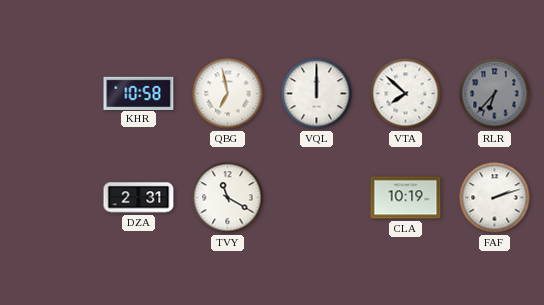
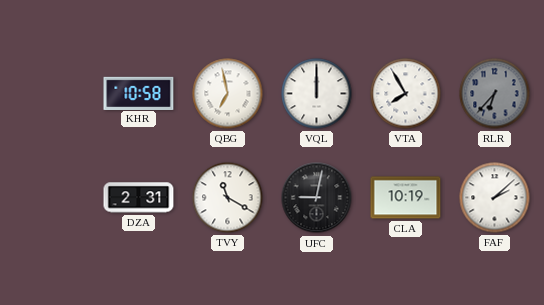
VTA: 7:52 -> 7:55
UFC: none -> 9:02
FAF: 2:12 -> 2:08
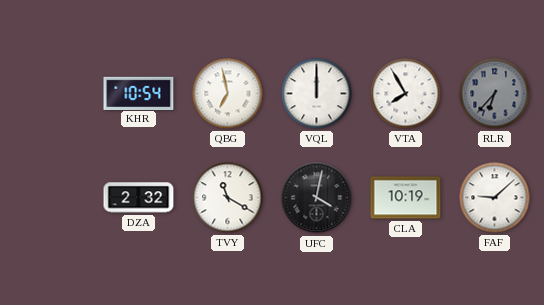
KHR: 10:58 -> 10:54
DZA: 2:31 -> 2:32
UFC: 9:02 -> 4:02
FAF: 2:08 -> 9:08
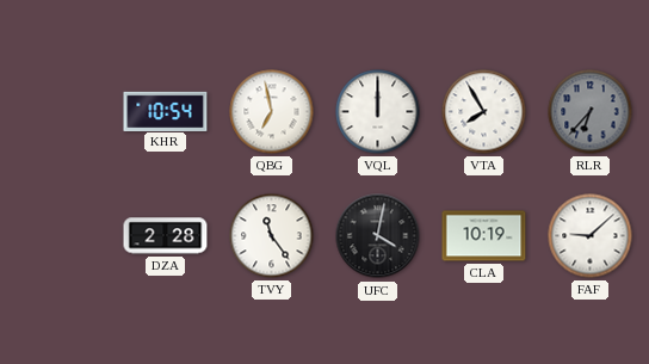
DZA: 2:32 -> 2:28
TVY: 11:20 -> 11:24
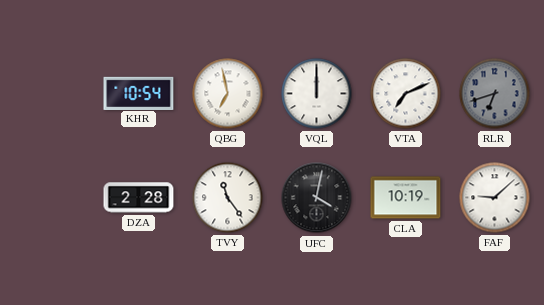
VTA: 7:55 -> 7:11
RLR: 6:37 -> 6:42
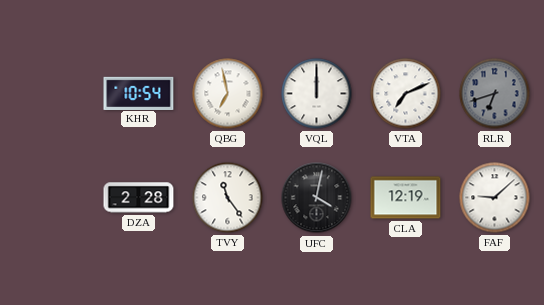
CLA: 10:19 -> 12:19
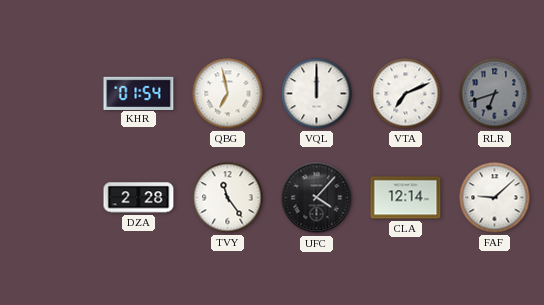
KHR: 10:54 -> 01:54
UFC: 4:02 -> 4:07
CLA: 12:19 -> 12:14
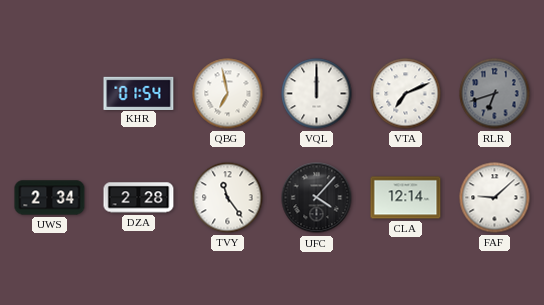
UWS: none -> 2:34
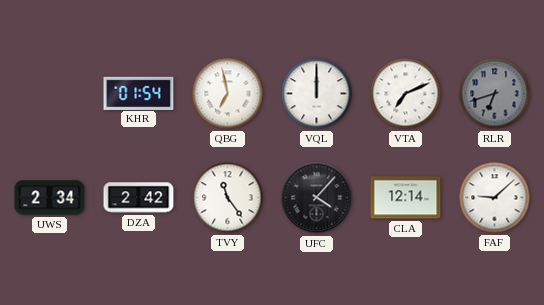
DZA: 2:28 -> 2:42
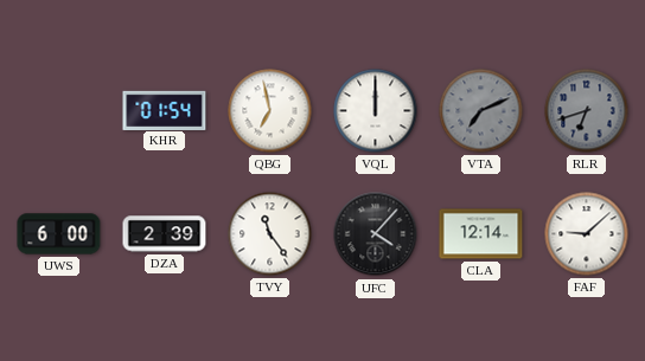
VTA dial: white -> grey
UWS: 2:34 -> 6:00
DZA: 2:42 -> 2:39
